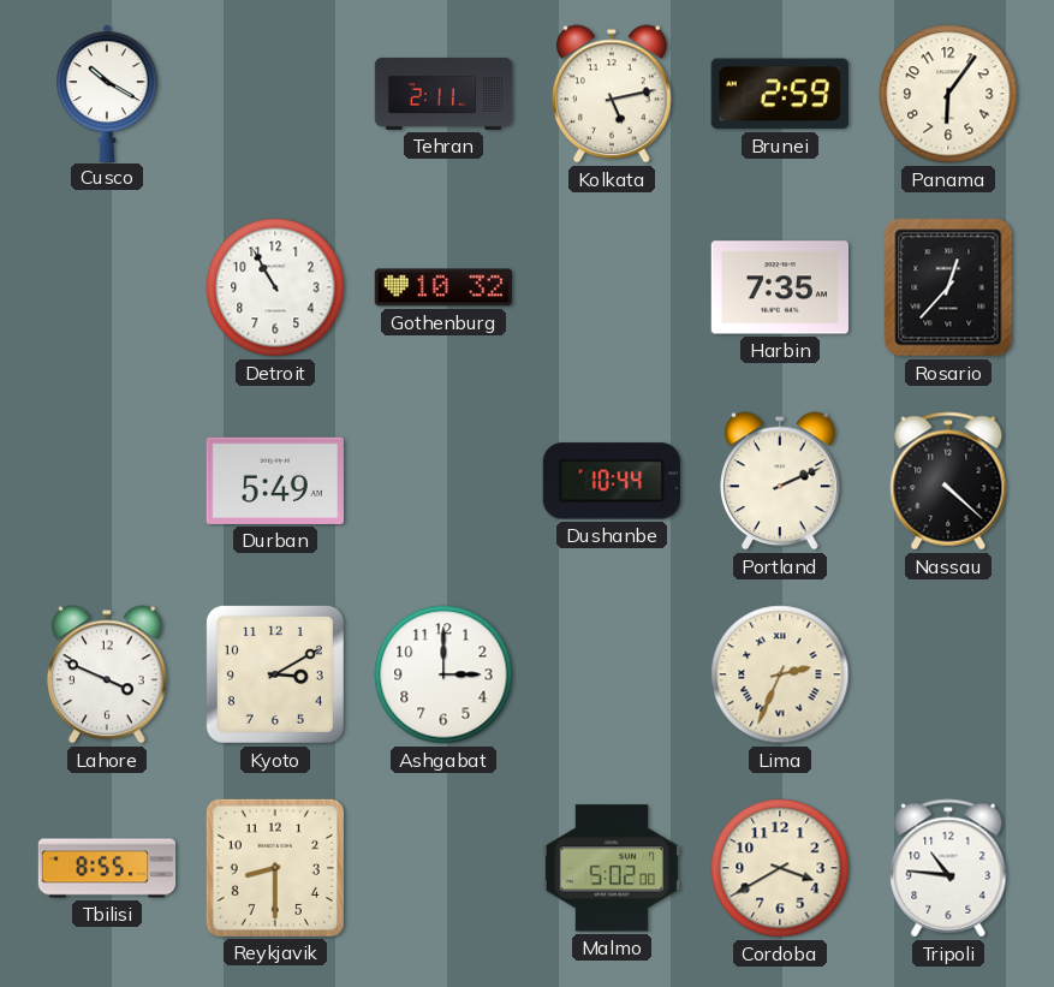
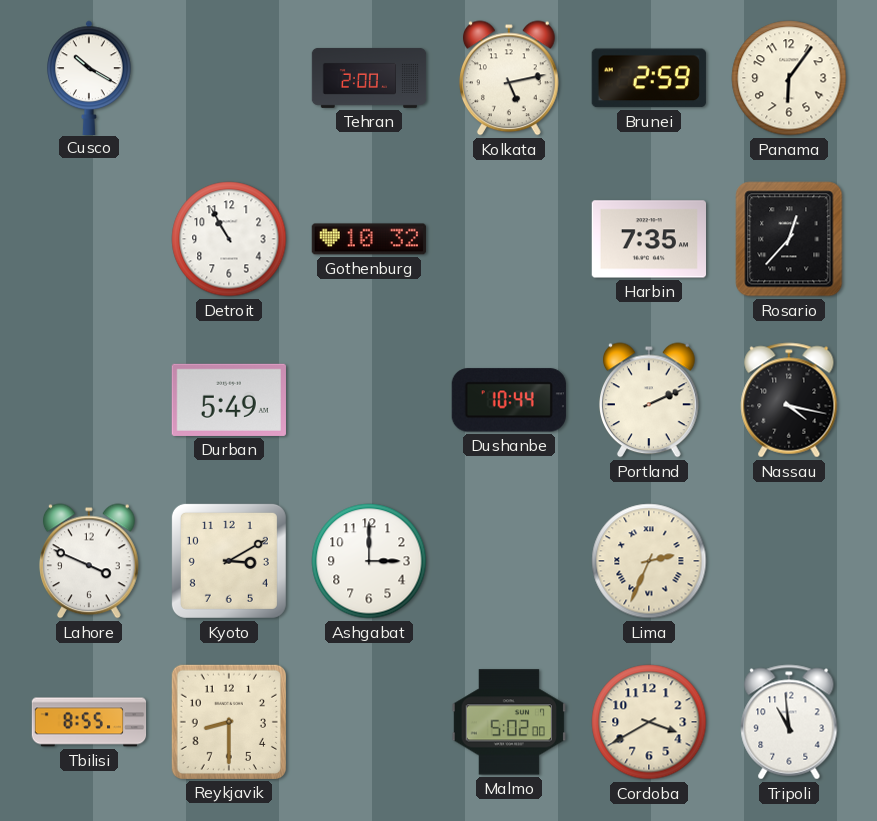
Tehran: 2:11 -> 2:00
Nassau: 4:22 -> 4:17
Tripoli: 10:46 -> 10:59
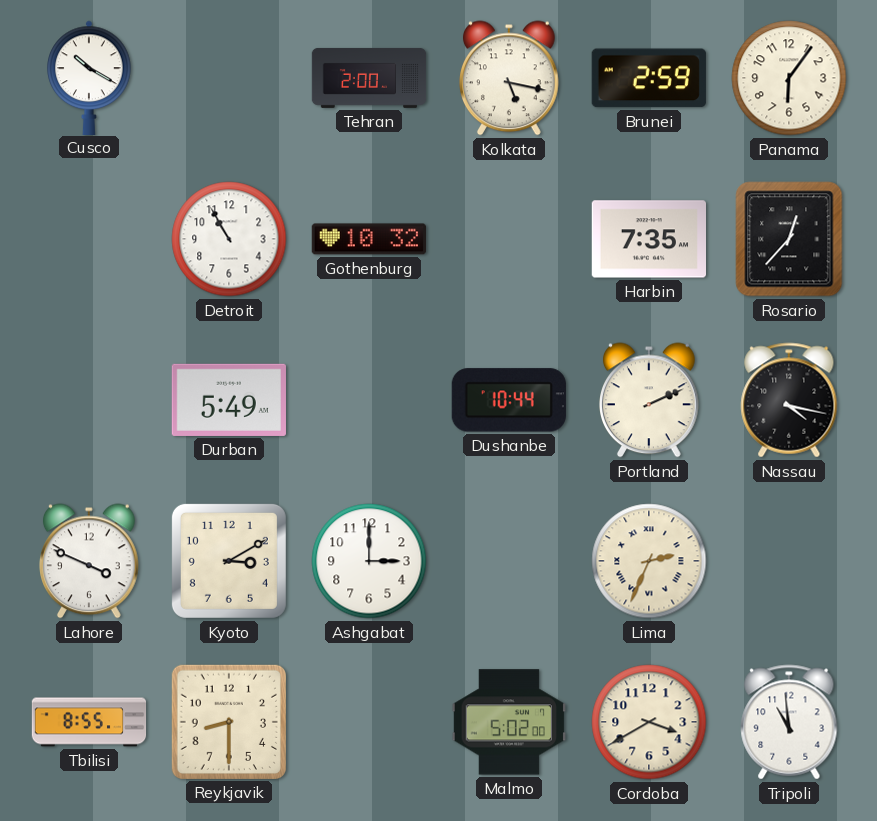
Kolkata: 5:13 -> 5:17
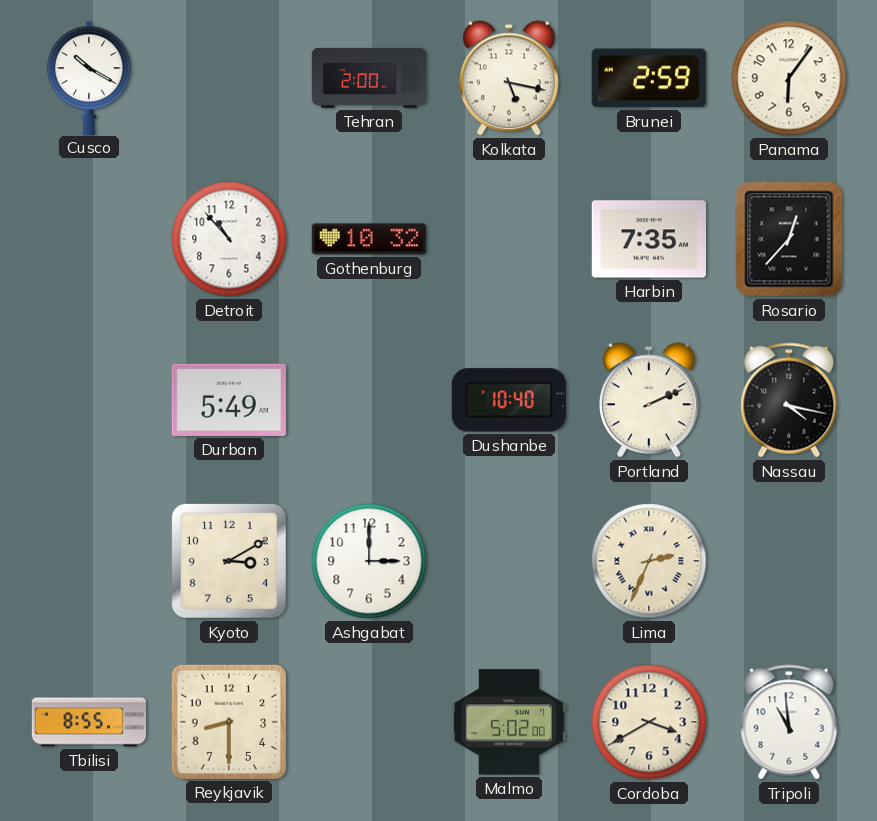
Detroit: 10:55 -> 10:53
Dushanbe: 10:44 -> 10:40
Lahore: 3:49 -> none
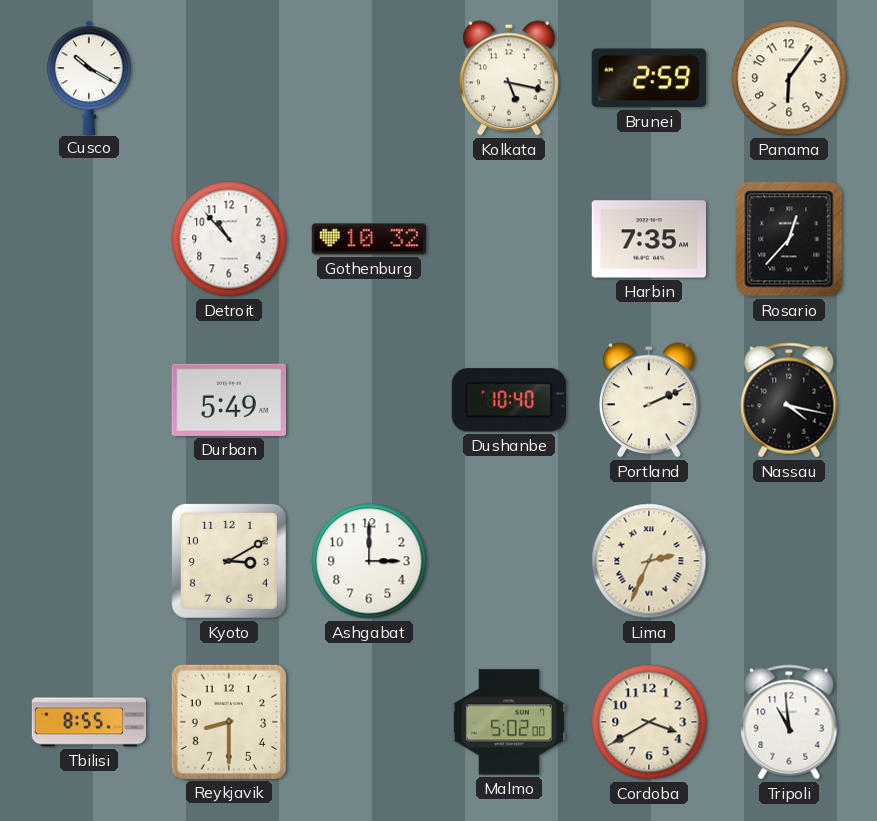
Tehran: 2:00 -> none
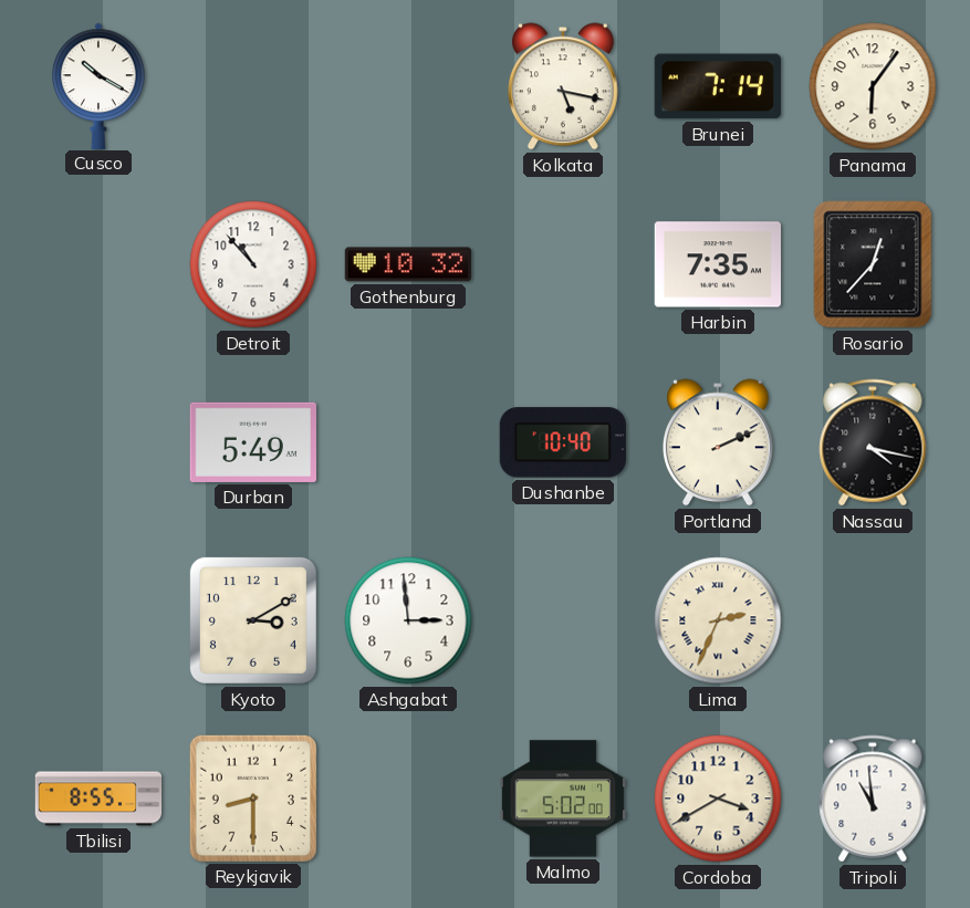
Brunei: 2:59 -> 7:14
Ashgabat: 3:00 -> 2:59
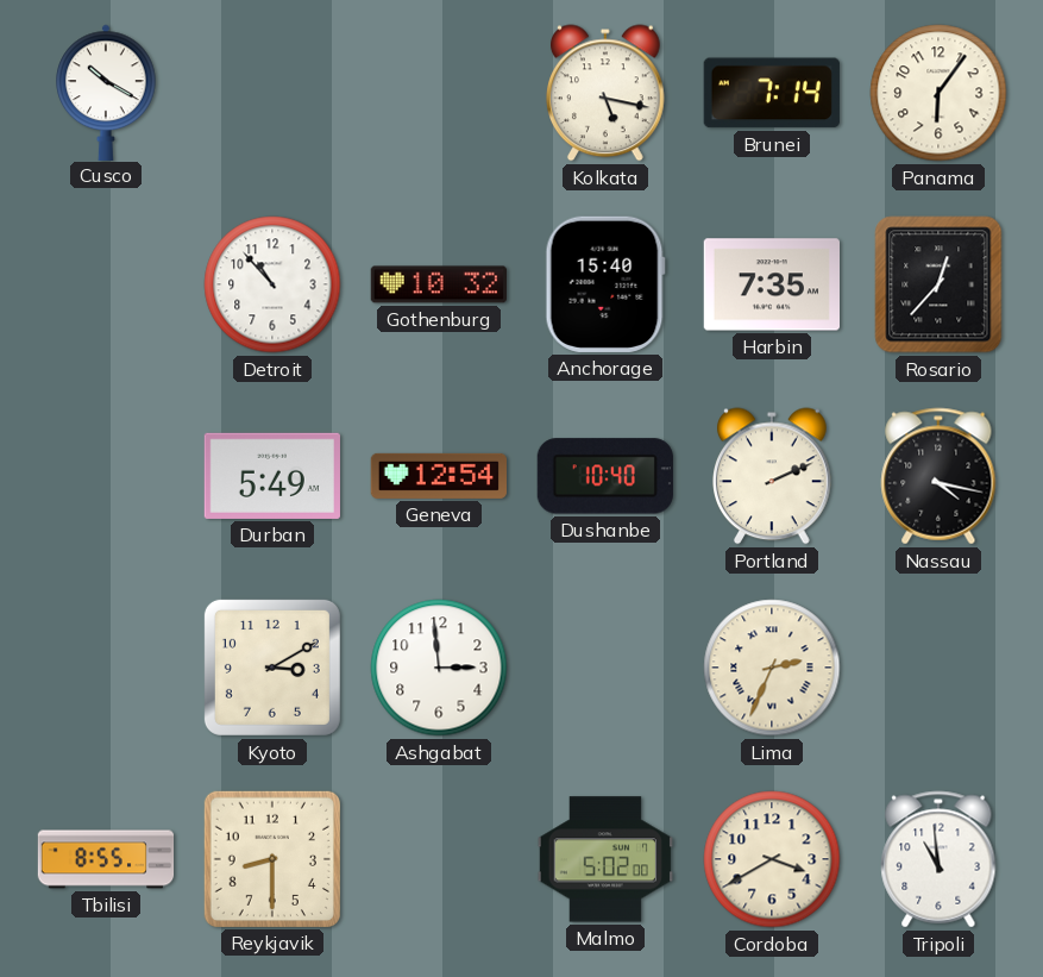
Anchorage: none -> 15:40
Geneva: none -> 12:54
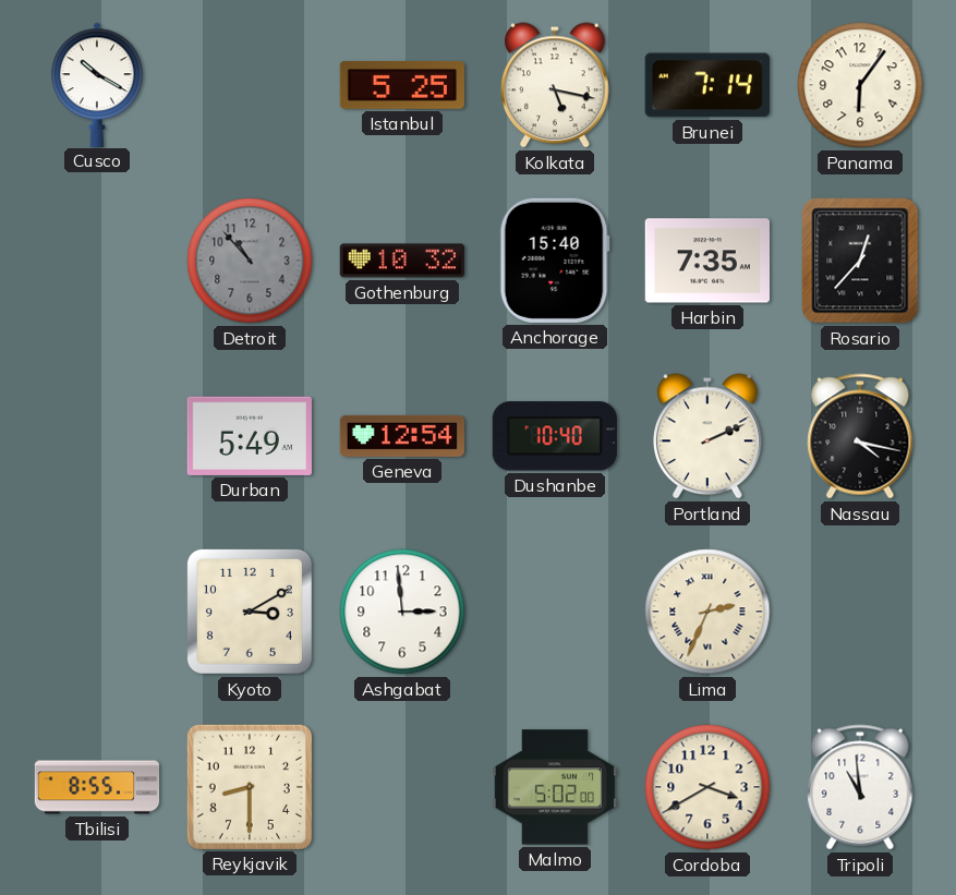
Istanbul: none -> 5:25
Detroit dial: white -> grey
